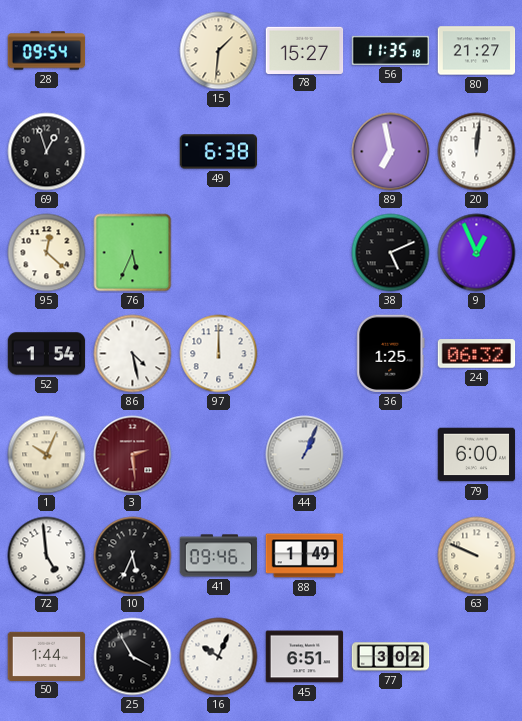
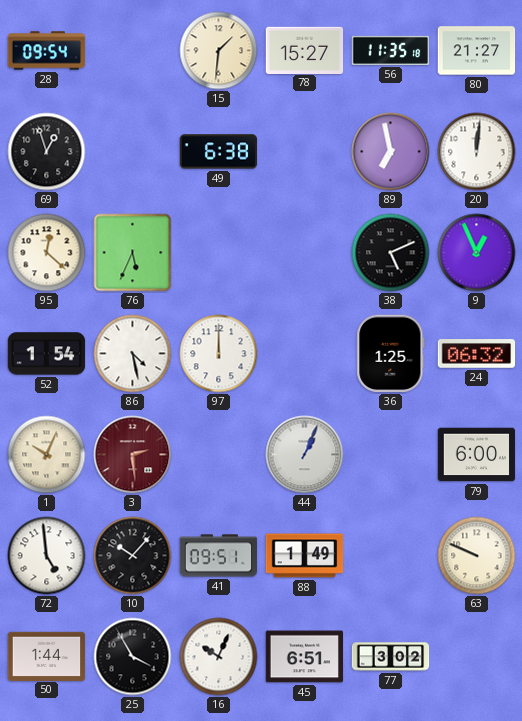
10: 5:34 -> 10:07
41: 09:46 -> 09:51
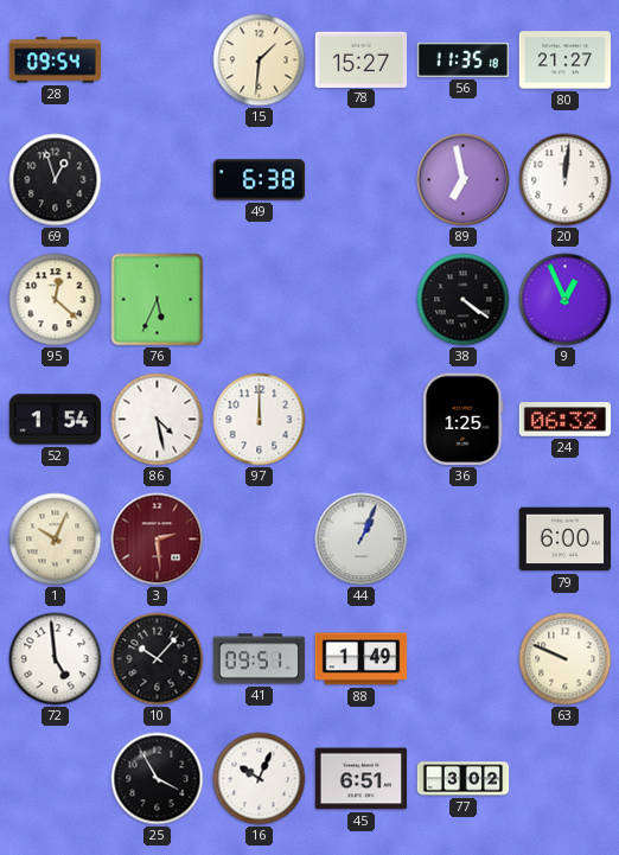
38: 5:11 -> 4:21
50: 1:44 -> none
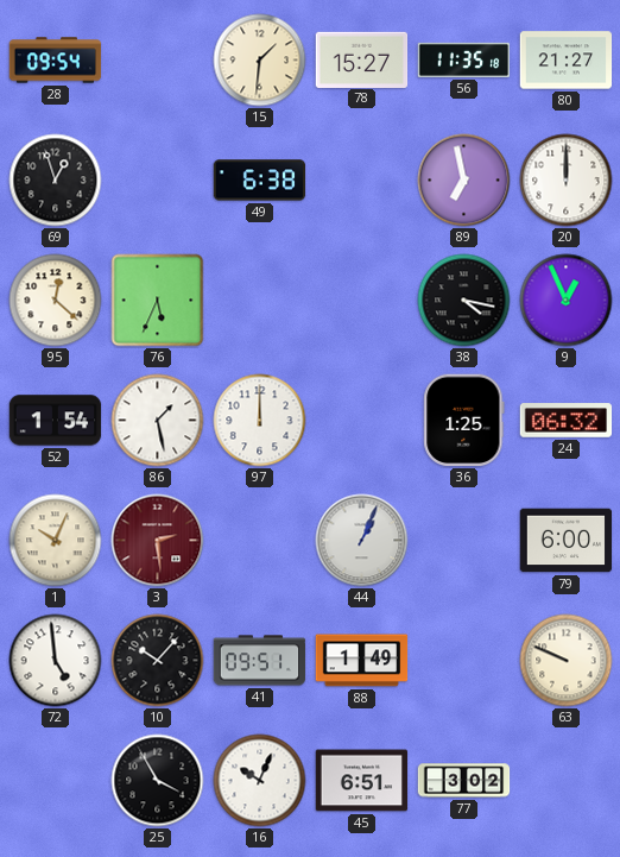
20: 12:01 -> 12:00
38: 4:21 -> 4:17
86: 4:28 -> 1:28
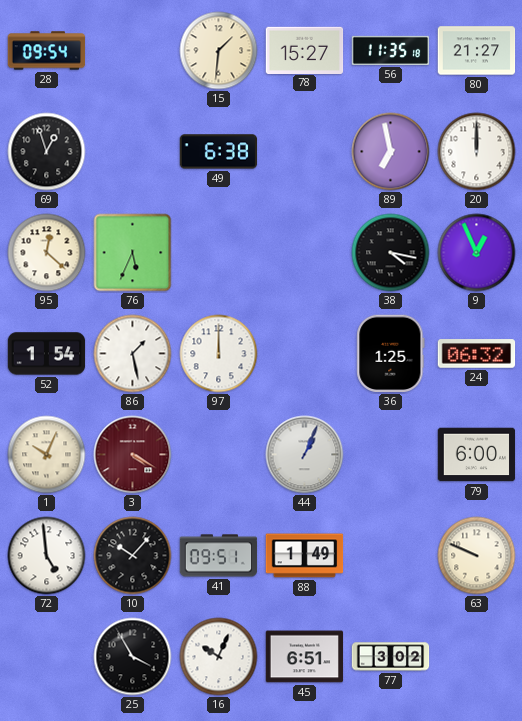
3: 2:29 -> 4:20
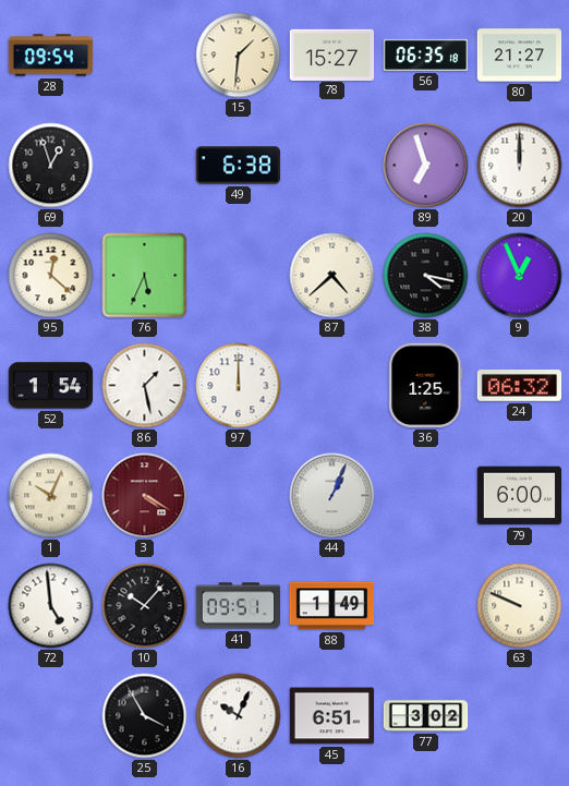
56: 11:35 -> 06:35
89: 6:58 -> 6:57
87: none -> 4:38
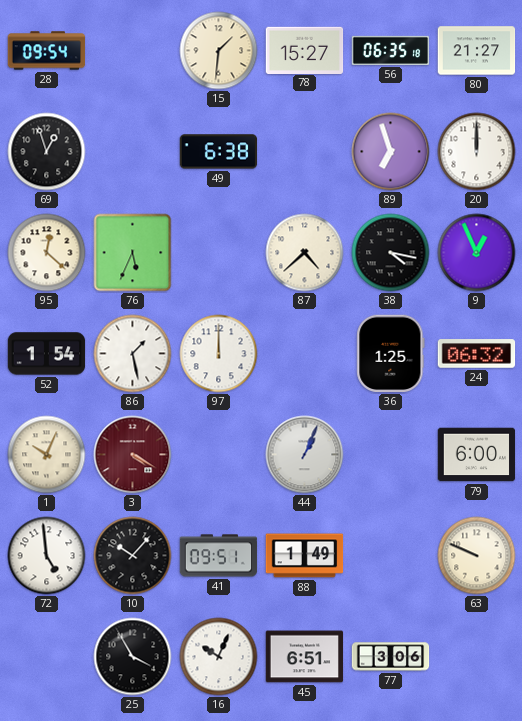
77: 3:02 -> 3:06
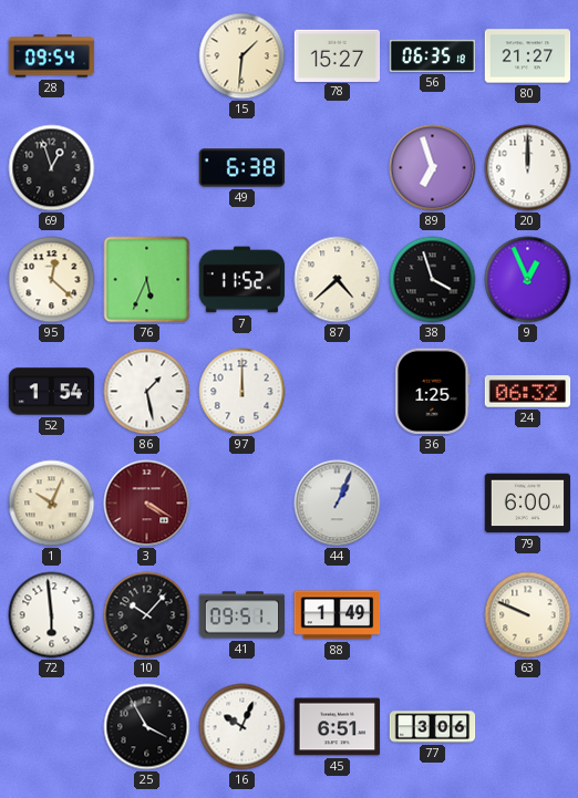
7: none -> 11:52
38: 4:17 -> 3:57
72: 4:59 -> 5:59
